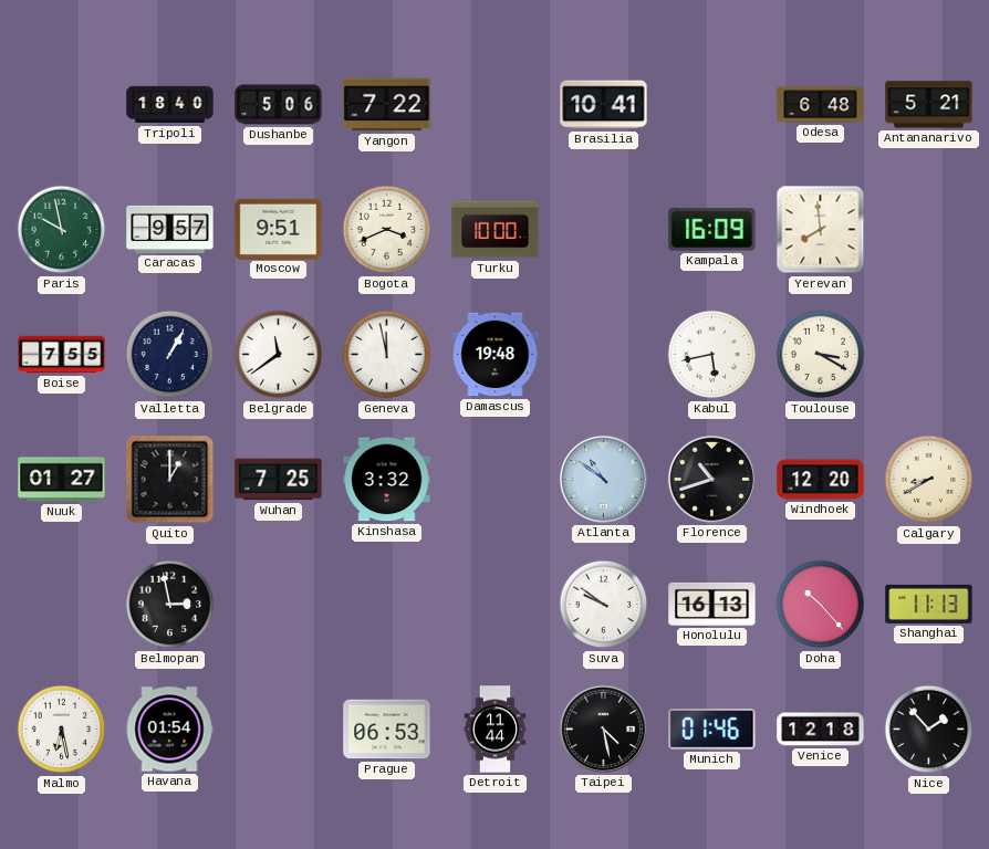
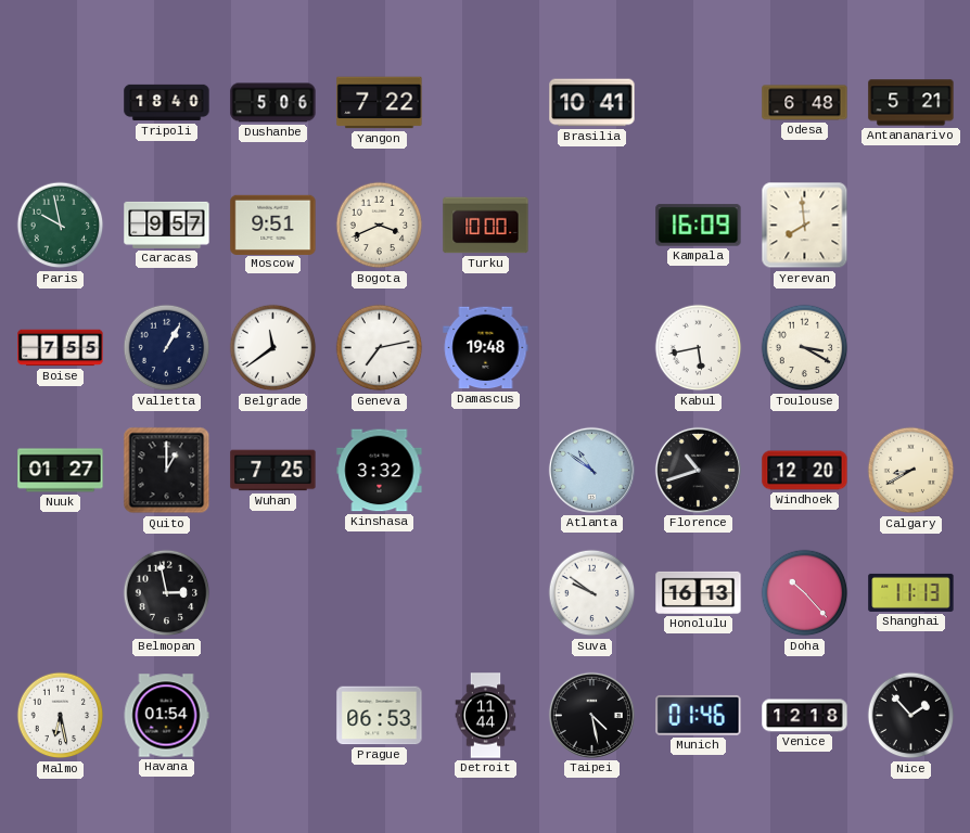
Geneva: 11:58 -> 7:13
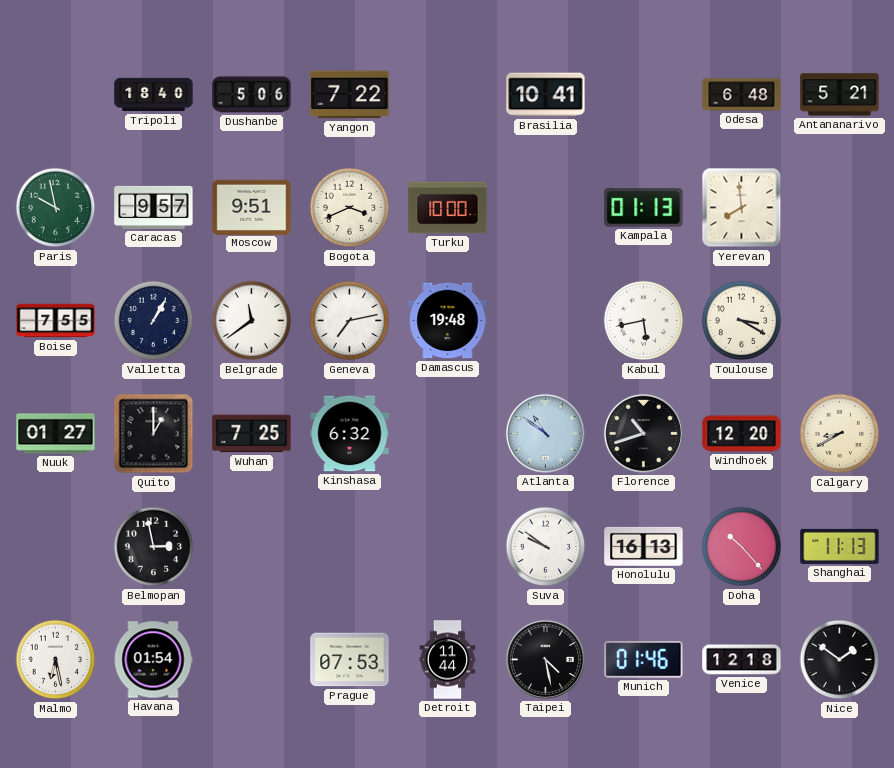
Kampala: 16:09 -> 01:13
Kinshasa: 3:32 -> 6:32
Prague: 06:53 -> 07:53
Nice: 1:53 -> 1:51
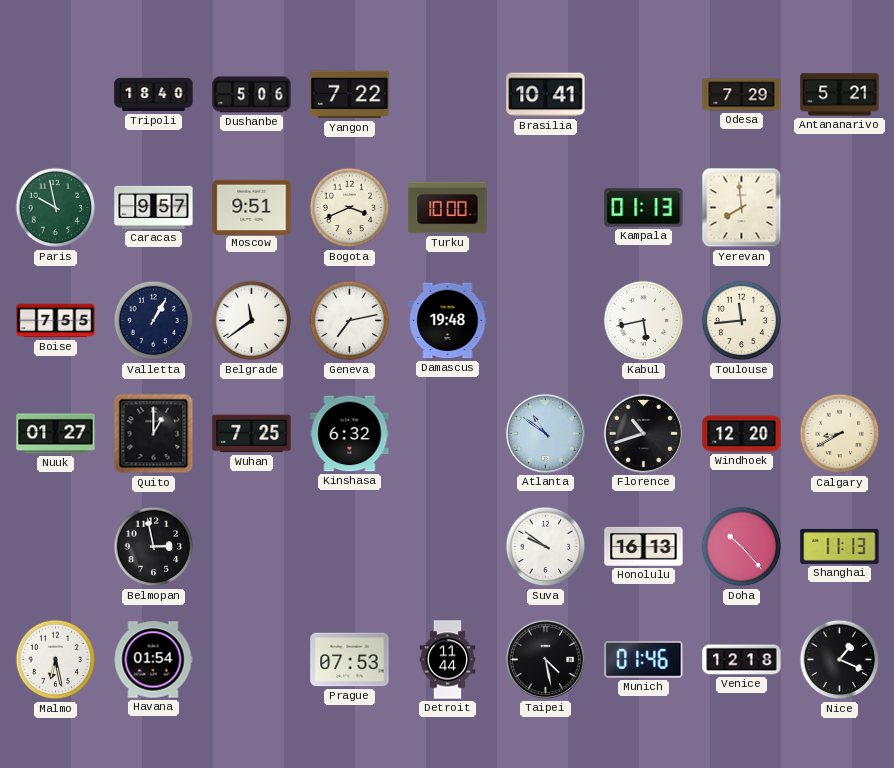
Odesa: 6:48 -> 7:29
Toulouse: 3:20 -> 11:44
Nice: 1:51 -> 1:19
